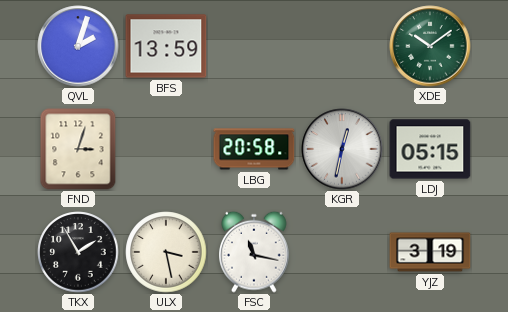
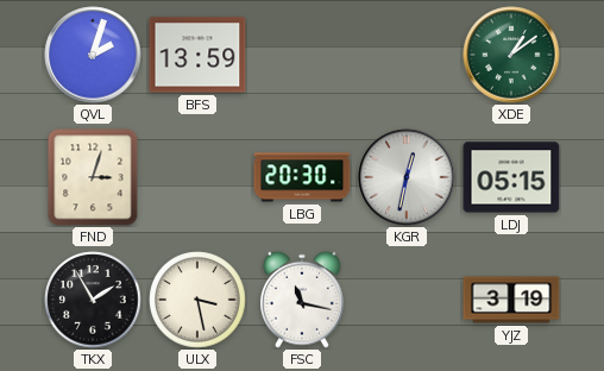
XDE: 10:09 -> 1:09
LBG: 20:58 -> 20:30
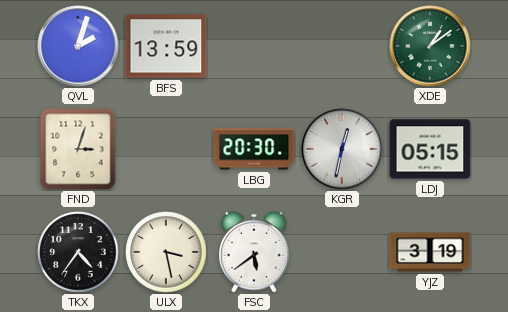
TKX: 1:55 -> 4:36
FSC: 11:17 -> 5:39
